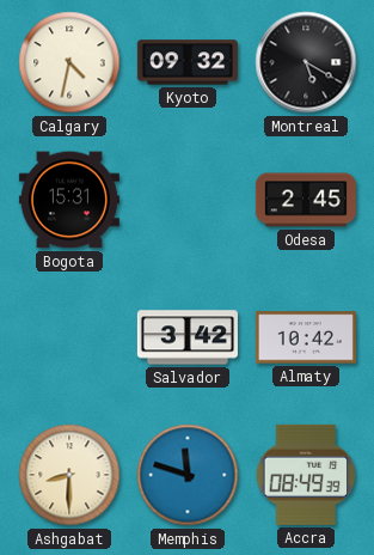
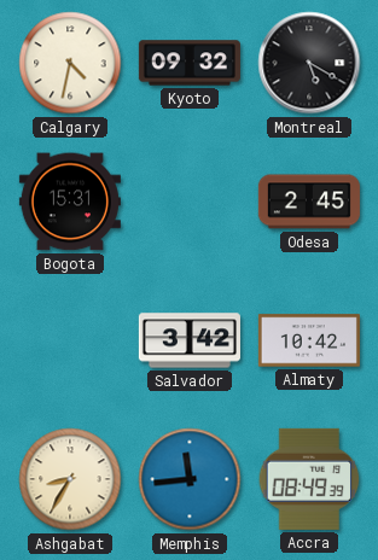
Ashgabat: 8:30 -> 8:35
Memphis: 11:48 -> 11:44
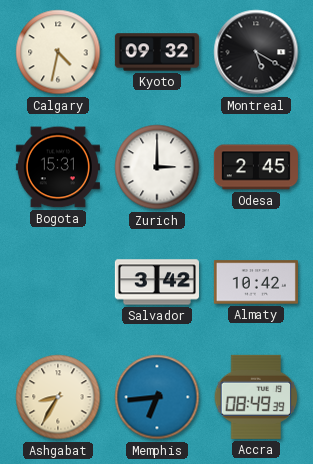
Zurich: none -> 3:00
Memphis: 11:44 -> 6:44
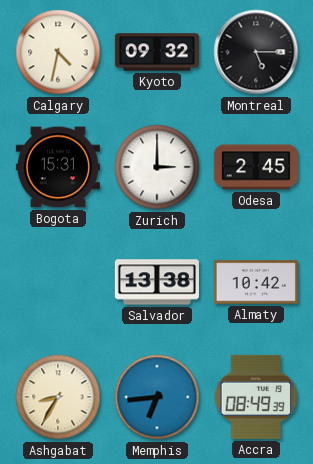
Montreal: 5:20 -> 5:15
Salvador: 3:42 -> 13:38
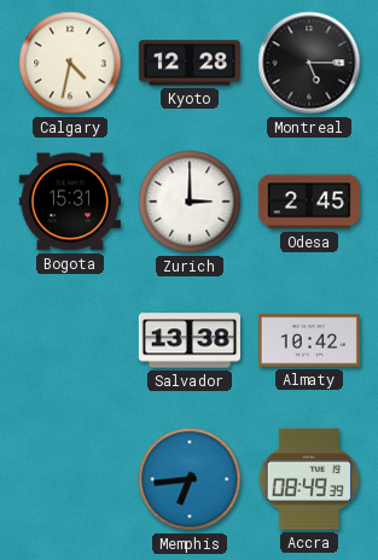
Kyoto: 09:32 -> 12:28
Ashgabat: 8:35 -> none
